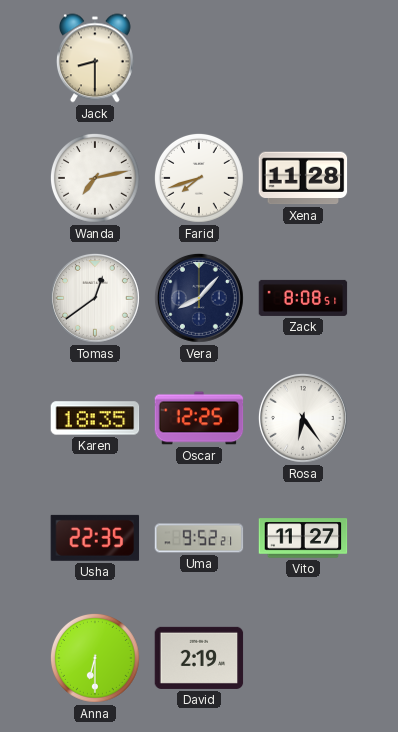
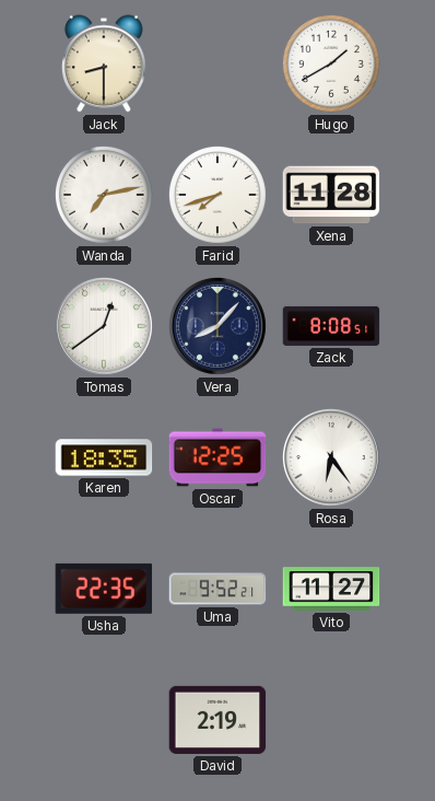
Hugo: none -> 1:40
Anna: 6:30 -> none
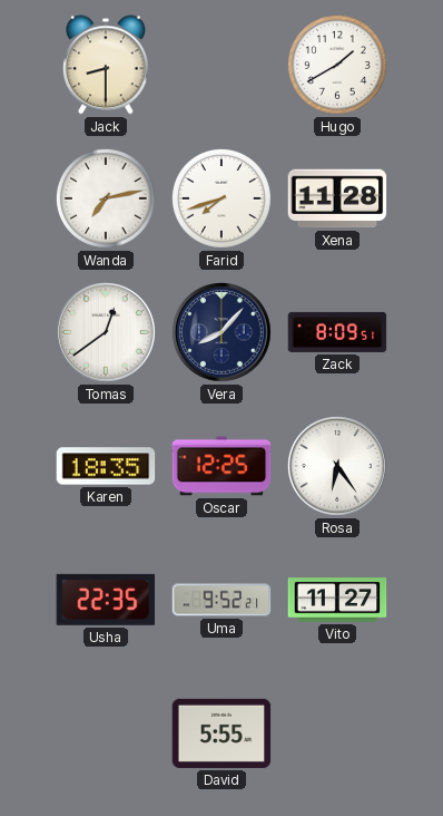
Zack: 8:08 -> 8:09
David: 2:19 -> 5:55
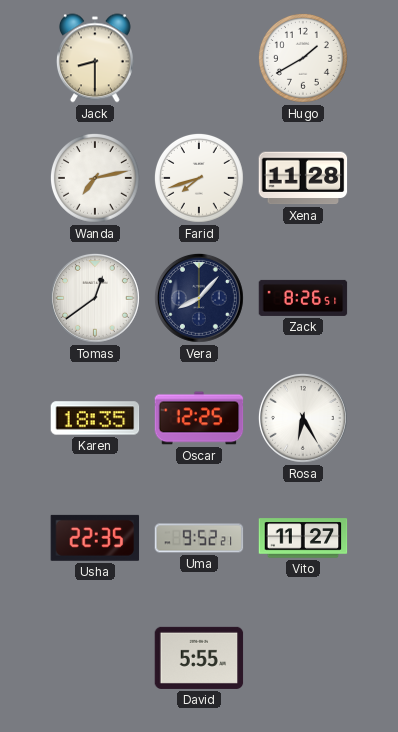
Zack: 8:09 -> 8:26
Rosa: 6:24 -> 6:25
